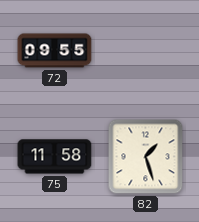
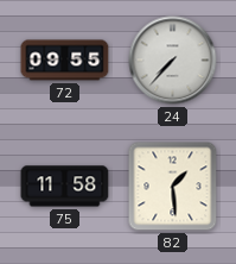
24: none -> 7:37
82: 1:27 -> 1:29
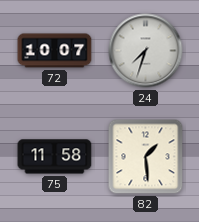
72: 09:55 -> 10:07
24: 7:37 -> 7:33
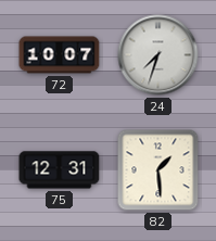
75: 11:58 -> 12:31
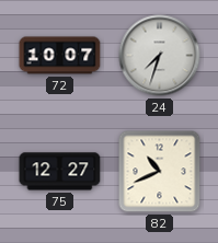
75: 12:31 -> 12:27
82: 1:29 -> 10:41
